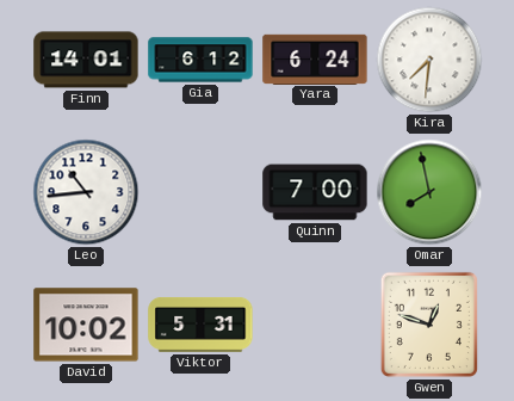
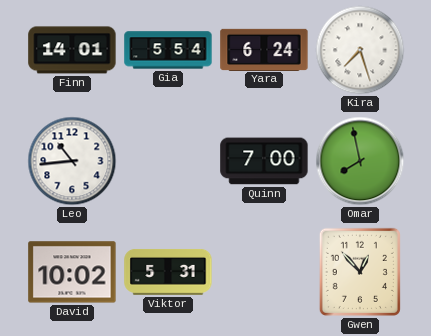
Gia: 6:12 -> 5:54
Kira: 7:31 -> 7:27
Gwen: 12:48 -> 12:53
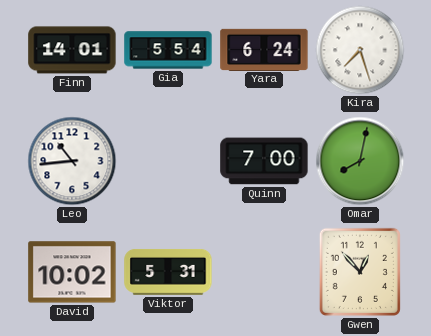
Omar: 7:58 -> 8:02
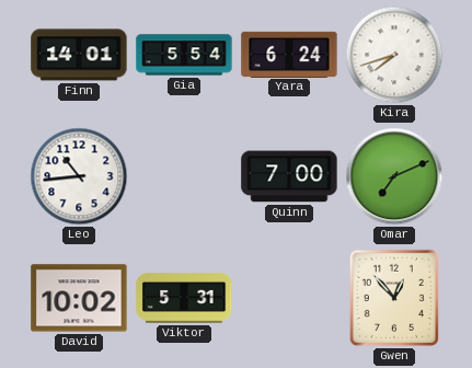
Kira: 7:27 -> 7:42
Omar: 8:02 -> 7:11
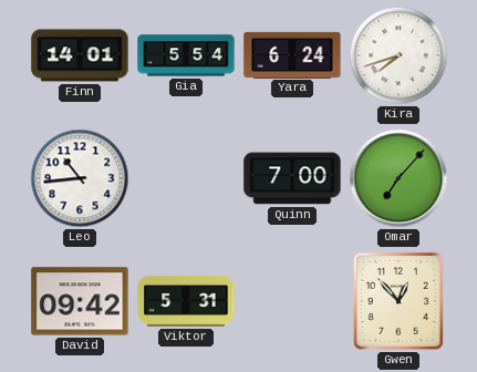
Omar: 7:11 -> 7:07
David: 10:02 -> 09:42
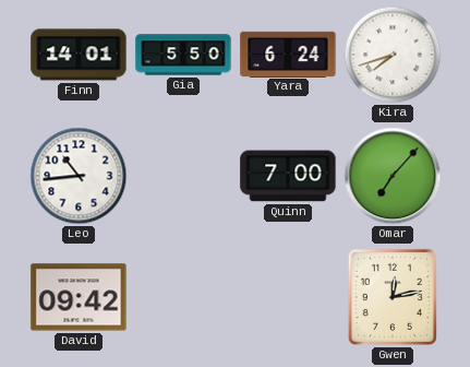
Gia: 5:54 -> 5:50
Viktor: 5:31 -> none
Gwen: 12:53 -> 12:13
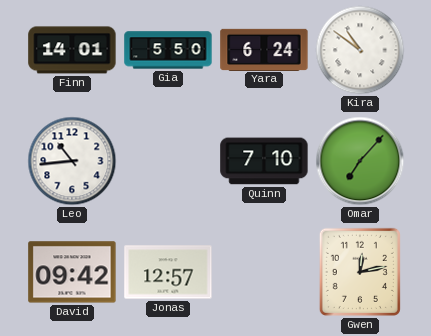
Kira: 7:42 -> 10:51
Quinn: 7:00 -> 7:10
Jonas: none -> 12:57
